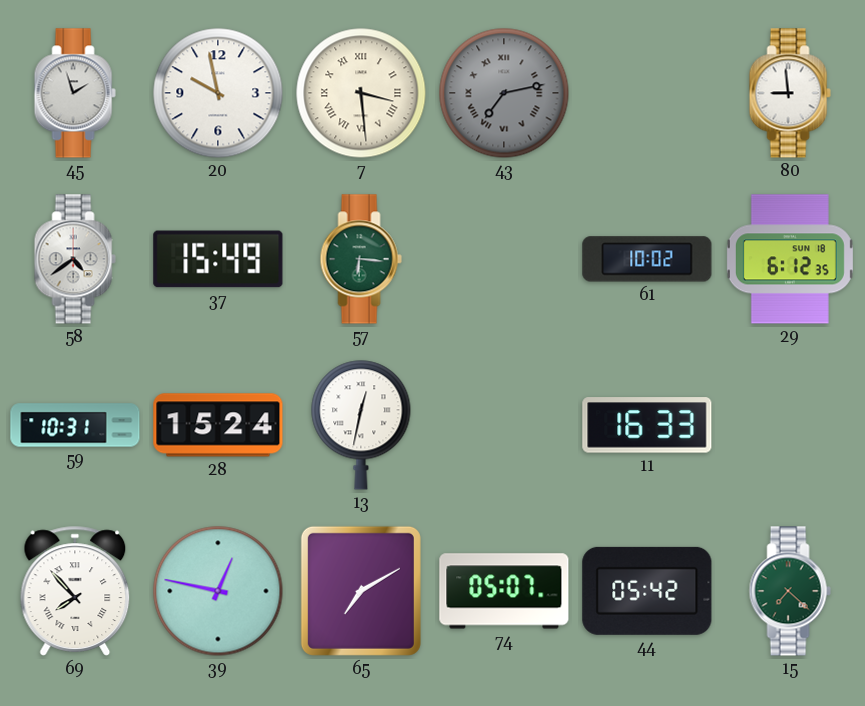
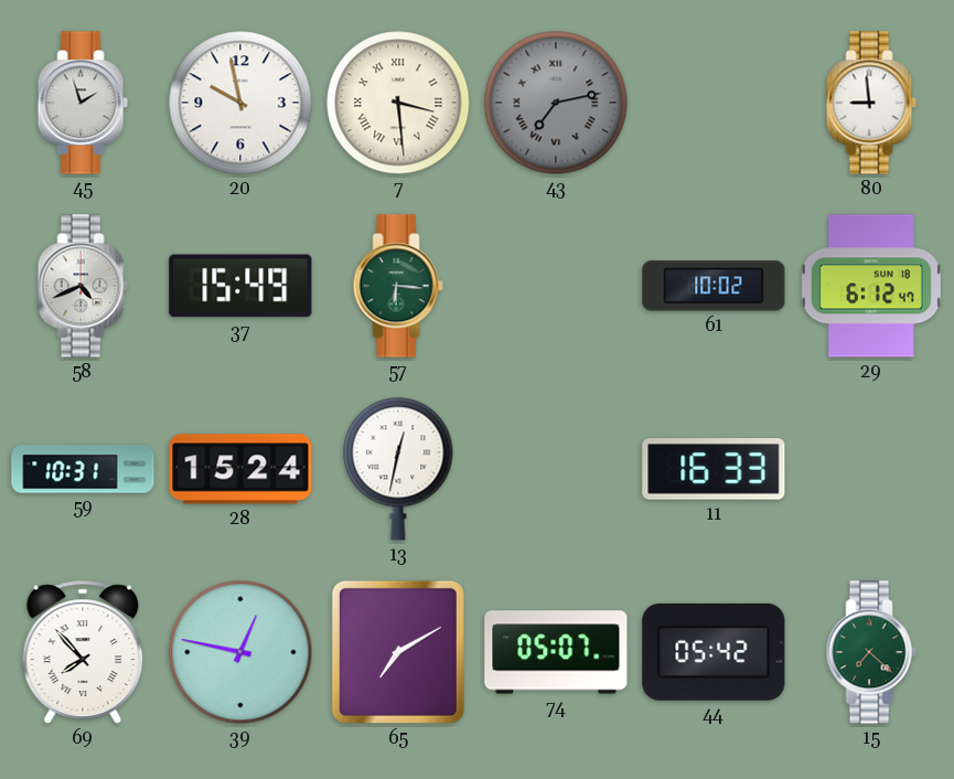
58: 4:39 -> 4:41
29: 6:12:35 -> 6:12:47
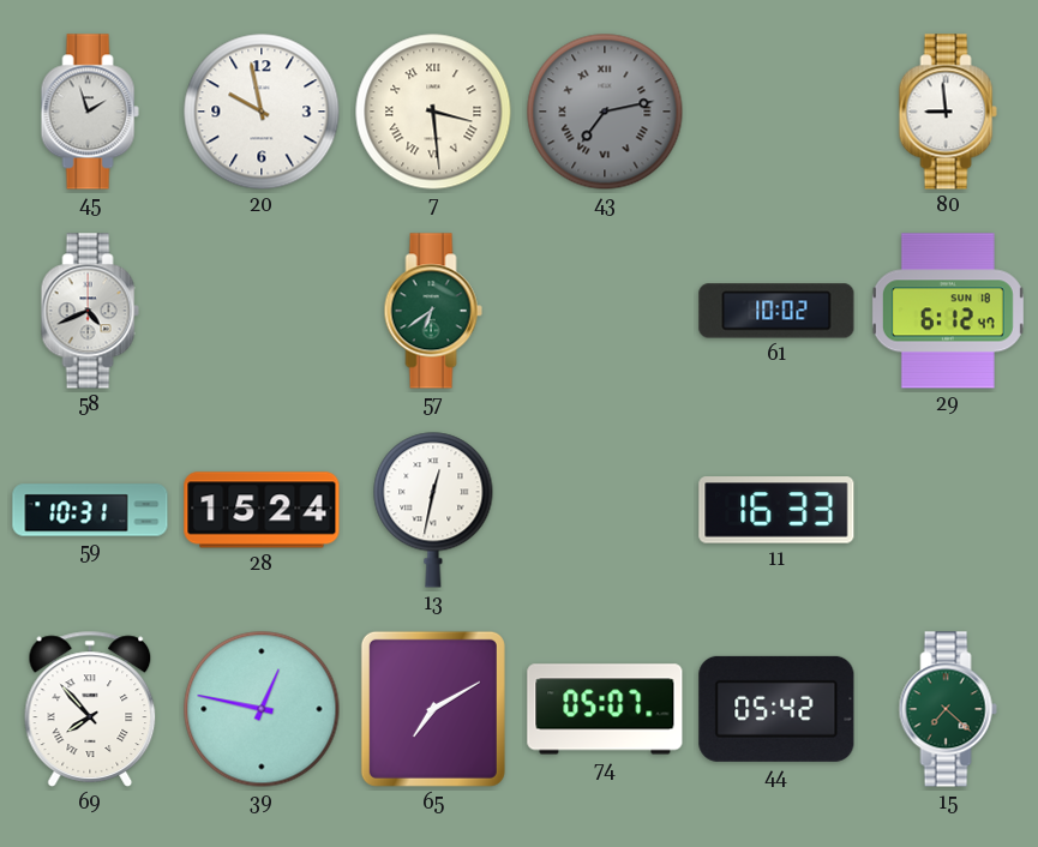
37: 15:49 -> none
57: 6:16 -> 6:39
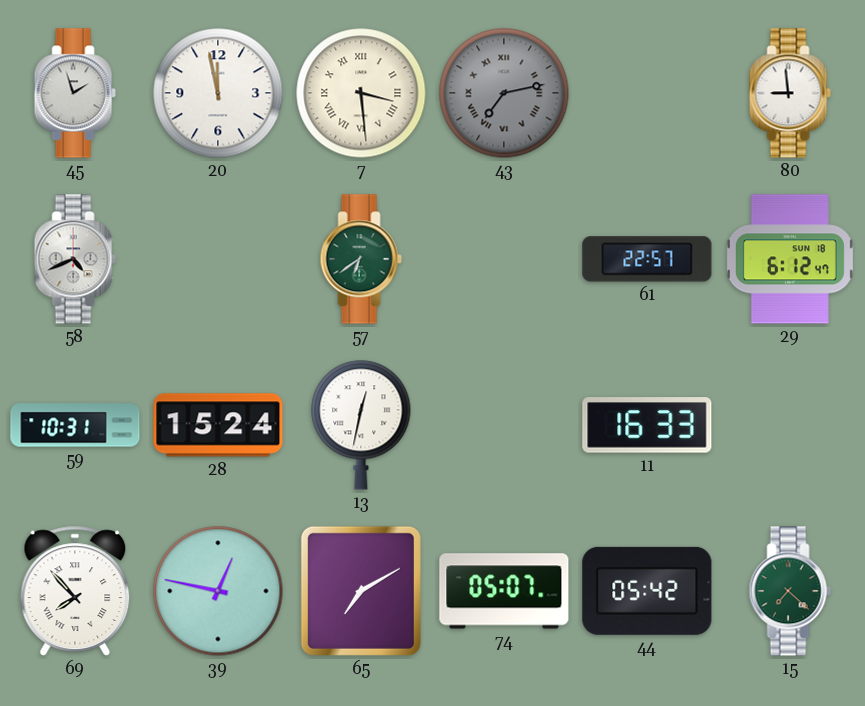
20: 9:58 -> 11:58
61: 10:02 -> 22:57
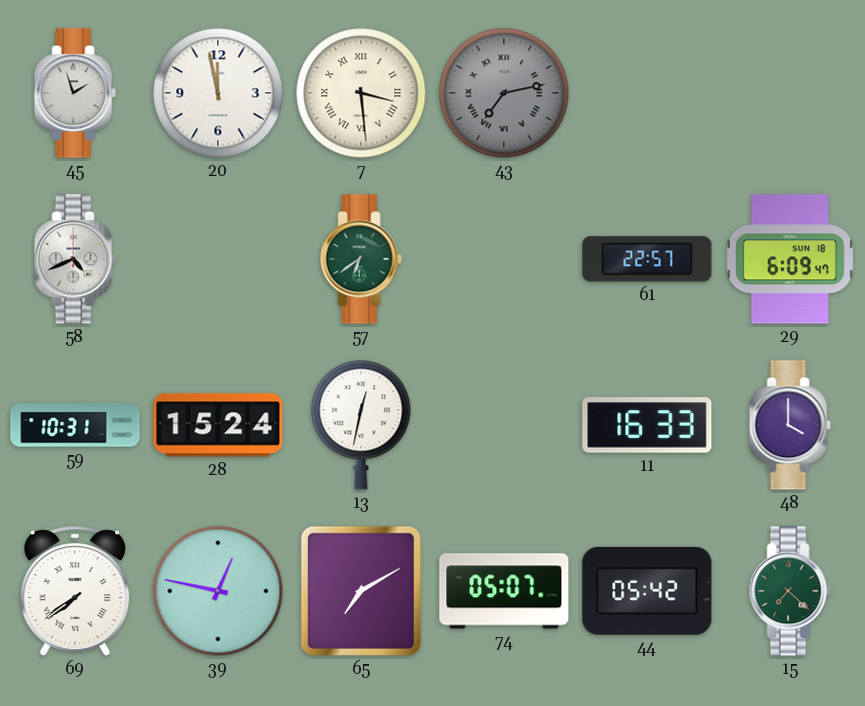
80: 8:59 -> none
29: 6:12 -> 6:09
48: none -> 4:00
69: 7:53 -> 7:39
